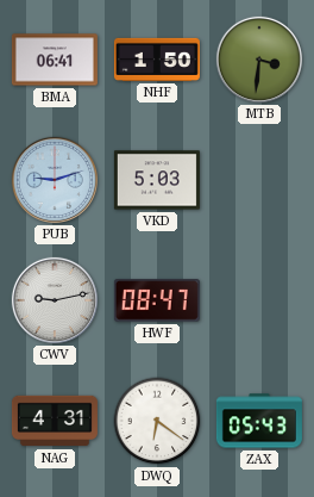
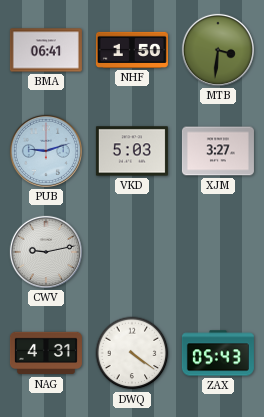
XJM: none -> 3:27
HWF: 08:47 -> none
DWQ: 6:21 -> 4:21
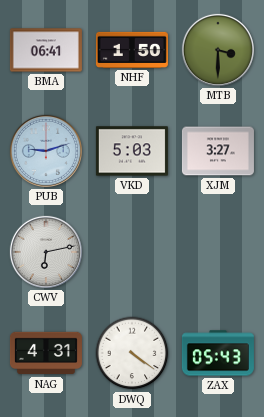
MTB: 3:31 -> 3:30
CWV: 9:13 -> 6:13
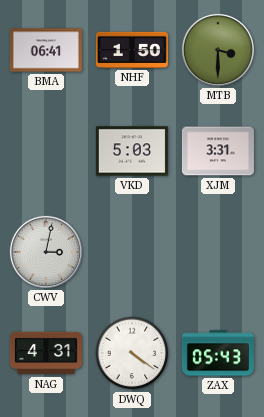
PUB: 9:12 -> none
XJM: 3:27 -> 3:31
CWV: 6:13 -> 3:02
